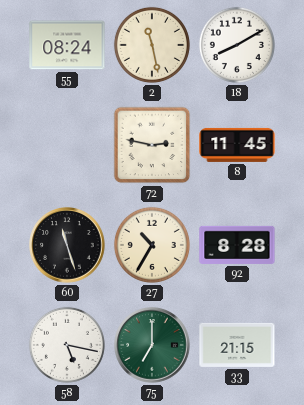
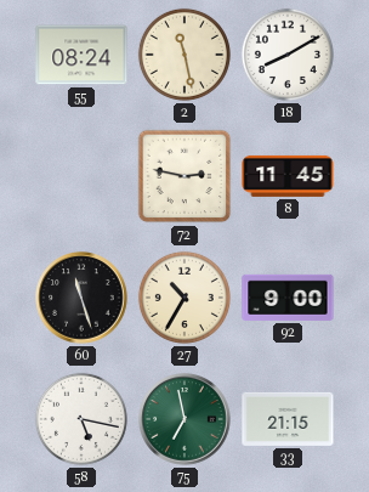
92: 8:28 -> 9:00
75: 7:00 -> 6:58
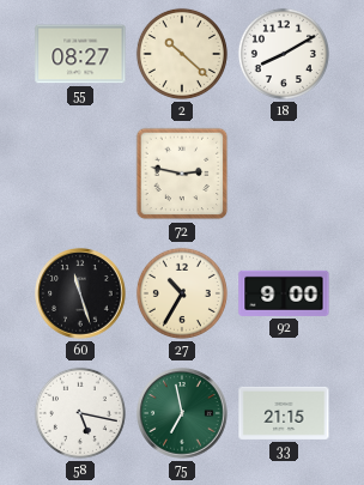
55: 08:24 -> 08:27
2: 11:28 -> 10:22
8: 11:45 -> none
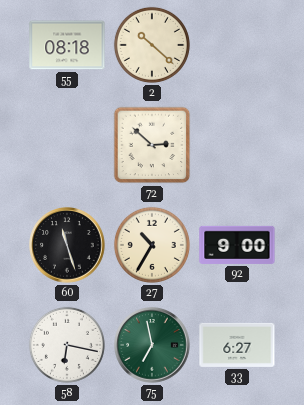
55: 08:27 -> 08:18
18: 8:10 -> none
72: 2:47 -> 2:52
58: 5:17 -> 6:17
33: 21:15 -> 6:27
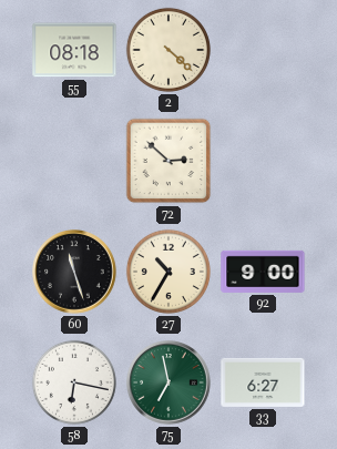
2: 10:22 -> 4:22
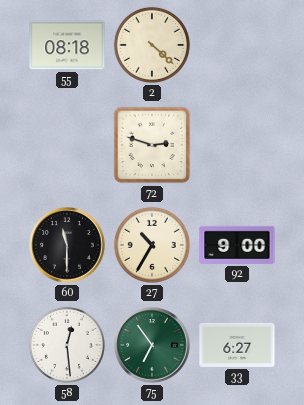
72: 2:52 -> 2:48
60: 11:27 -> 11:30
58: 6:17 -> 12:29
75: 6:58 -> 6:54
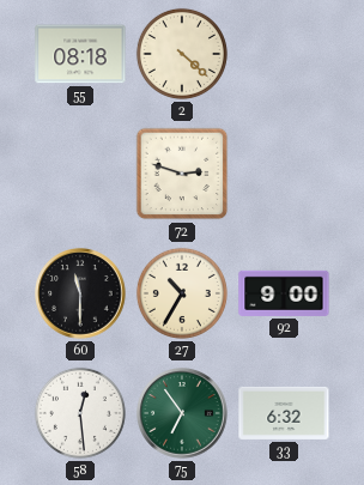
33: 6:27 -> 6:32
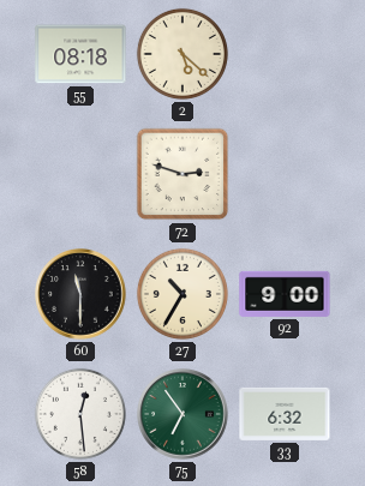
2: 4:22 -> 5:22
